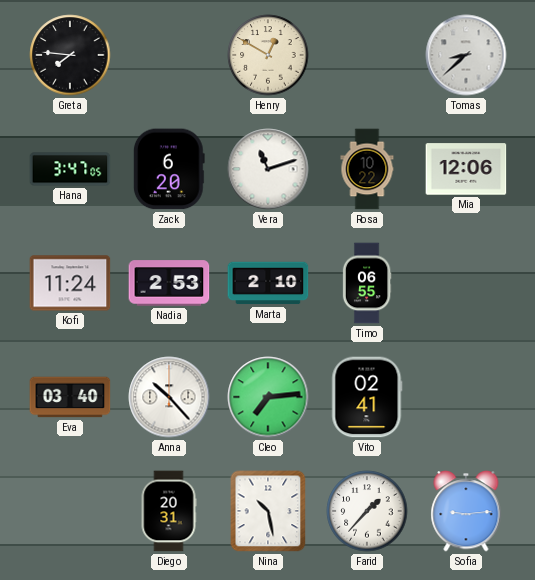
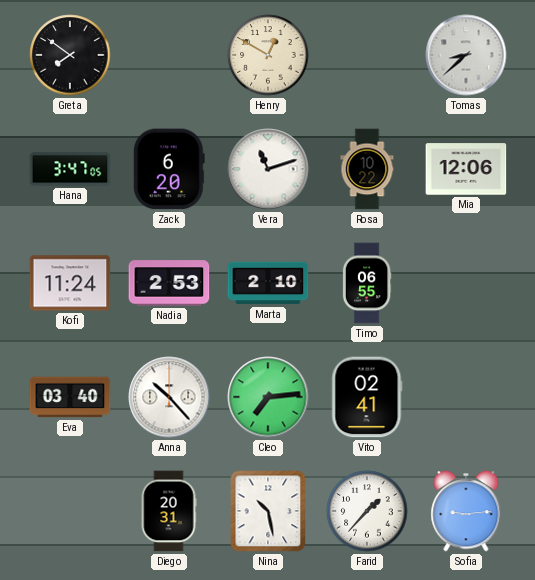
Greta: 7:46 -> 7:51
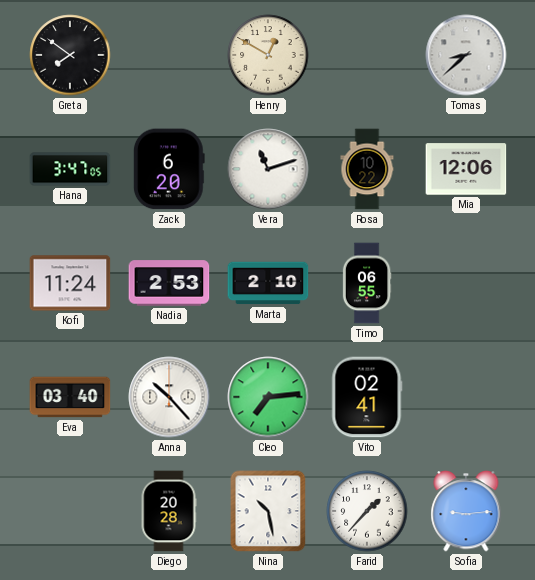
Diego: 20:31 -> 20:28
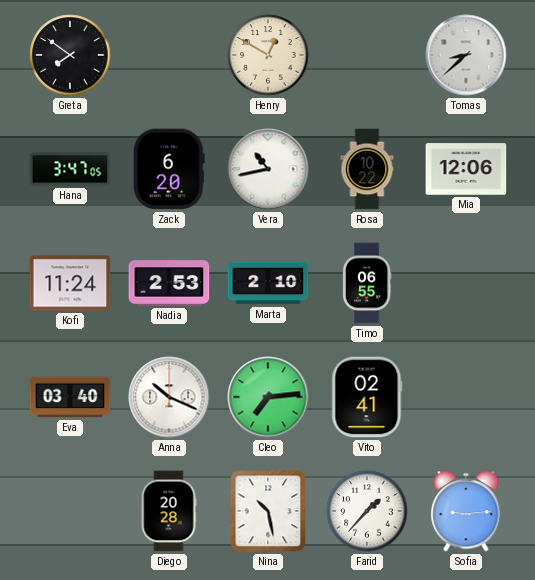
Vera: 11:12 -> 10:43
Anna: 10:23 -> 10:19
